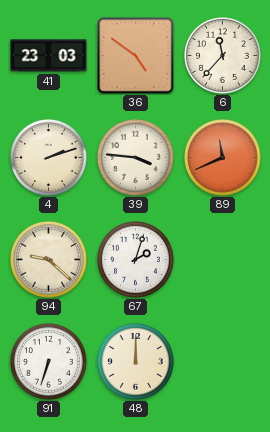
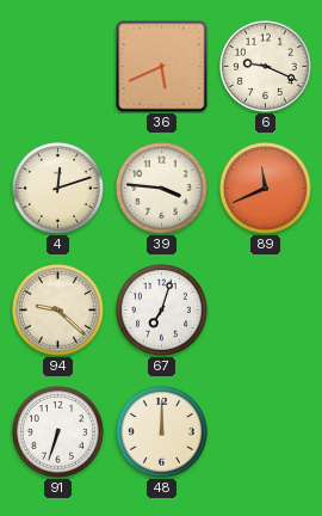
41: 23:03 -> none
36: 4:51 -> 5:41
6: 11:37 -> 9:19
4: 2:12 -> 12:12
67: 2:03 -> 7:03
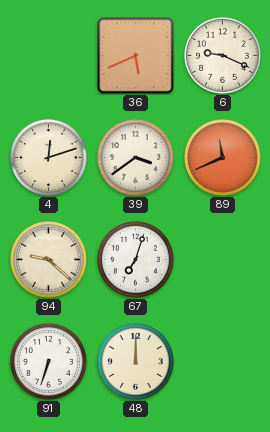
39: 3:46 -> 3:39
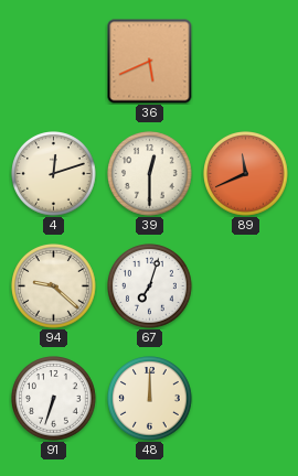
6: 9:19 -> none
39: 3:39 -> 12:30
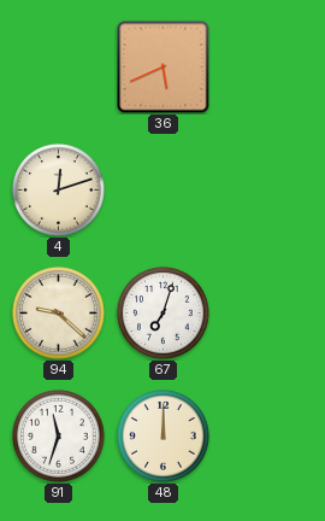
39: 12:30 -> none
89: 11:41 -> none
91: 6:33 -> 11:33
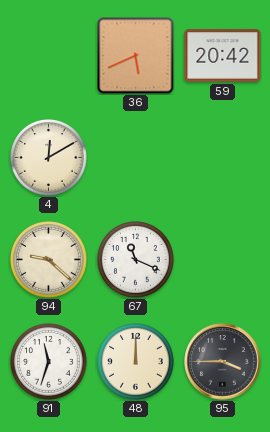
59: none -> 20:42
4: 12:12 -> 12:10
67: 7:03 -> 11:19
95: none -> 3:45
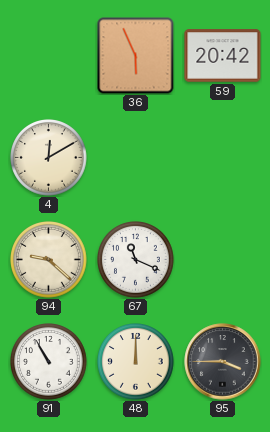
36: 5:41 -> 5:56
91: 11:33 -> 10:55
